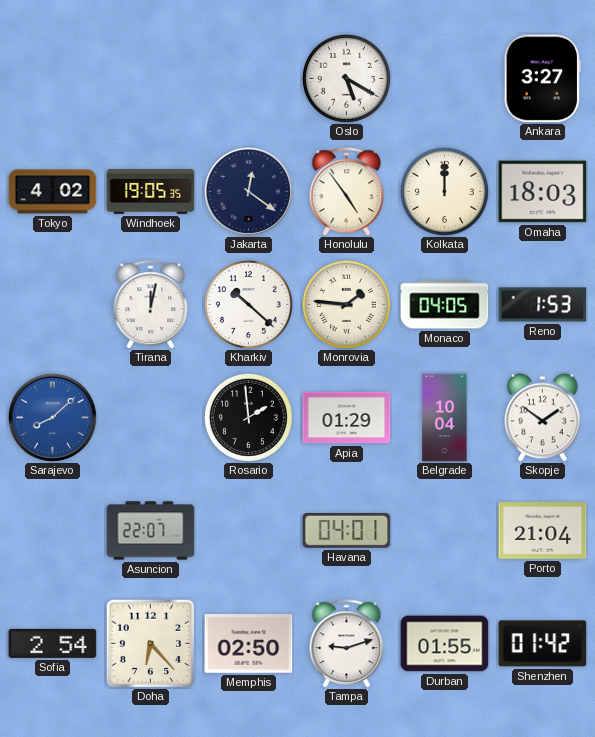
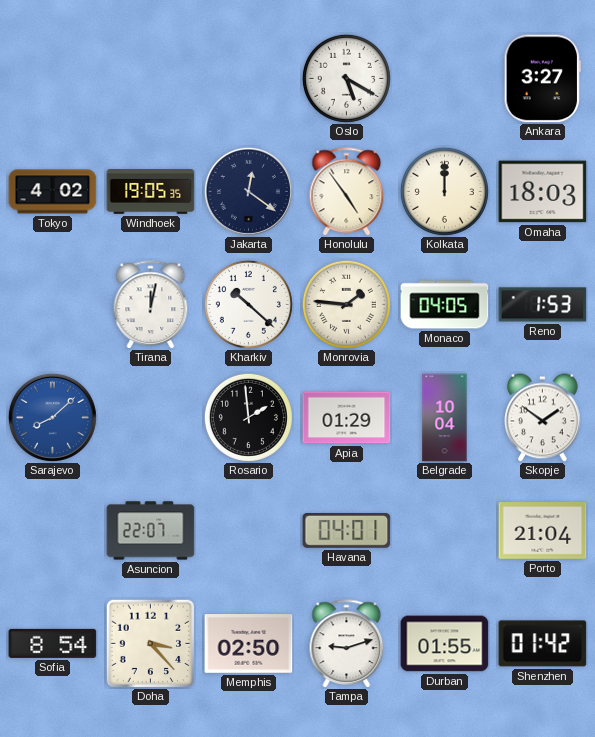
Sofia: 2:54 -> 8:54
Doha: 6:23 -> 3:23
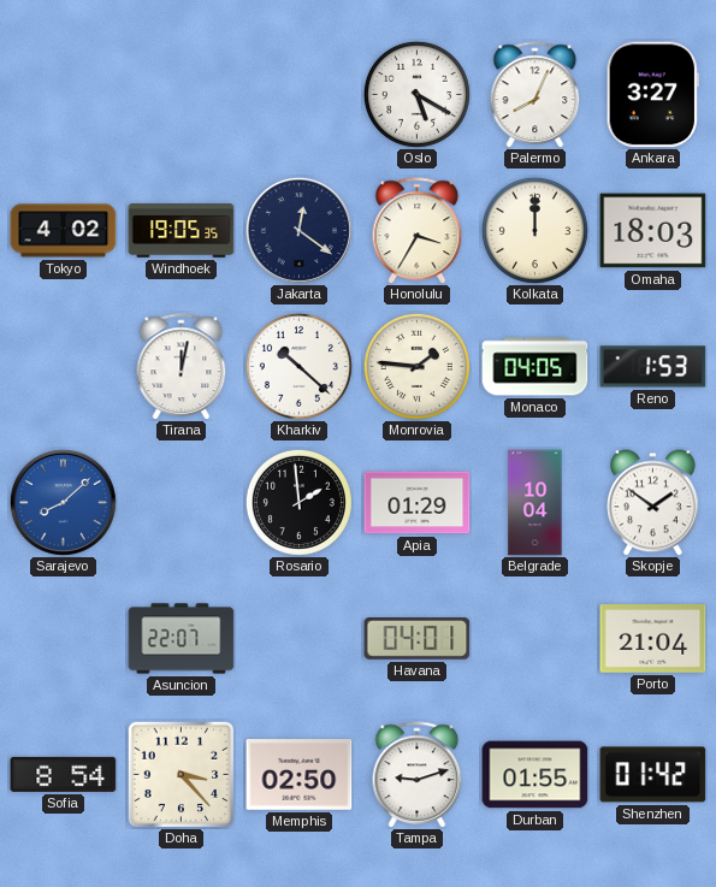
Palermo: none -> 8:04
Honolulu: 4:54 -> 3:35
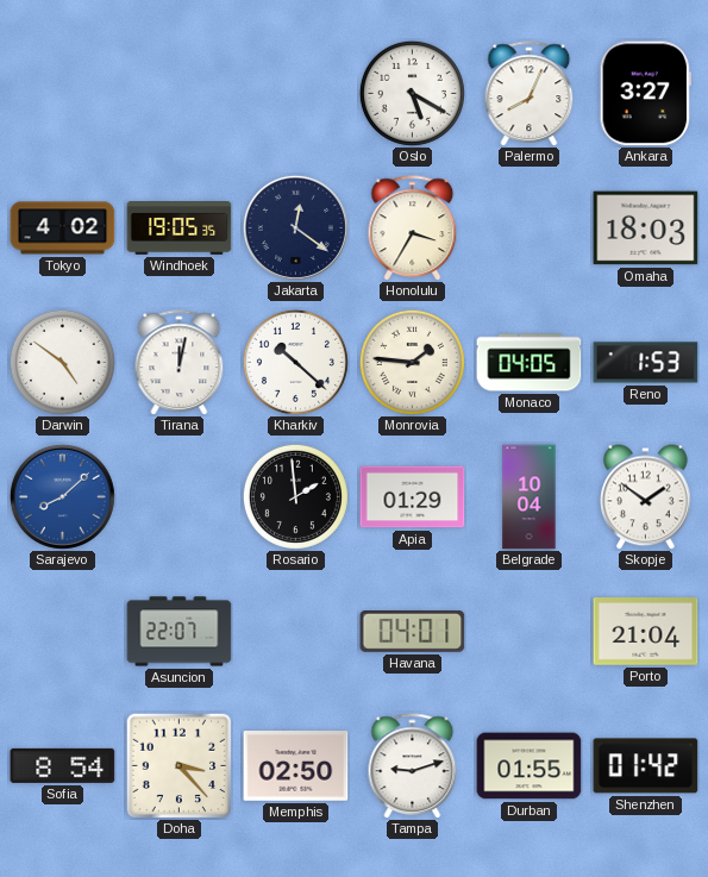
Kolkata: 12:00 -> none
Darwin: none -> 4:51
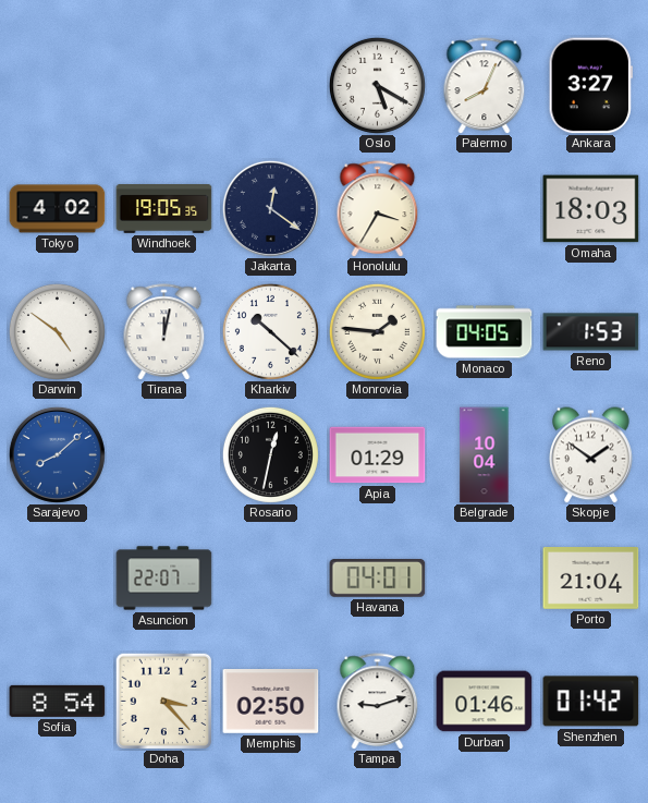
Rosario: 1:59 -> 12:32
Durban: 01:55 -> 01:46
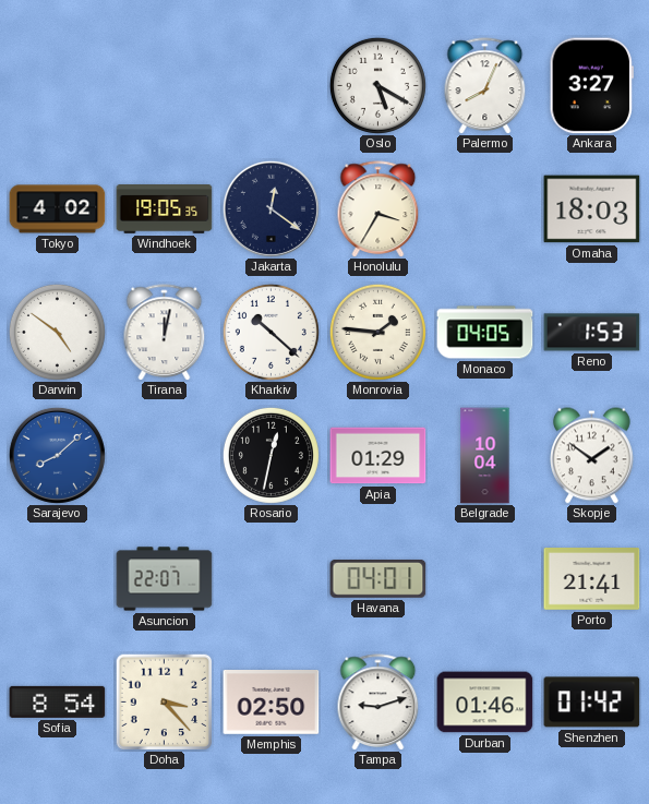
Porto: 21:04 -> 21:41
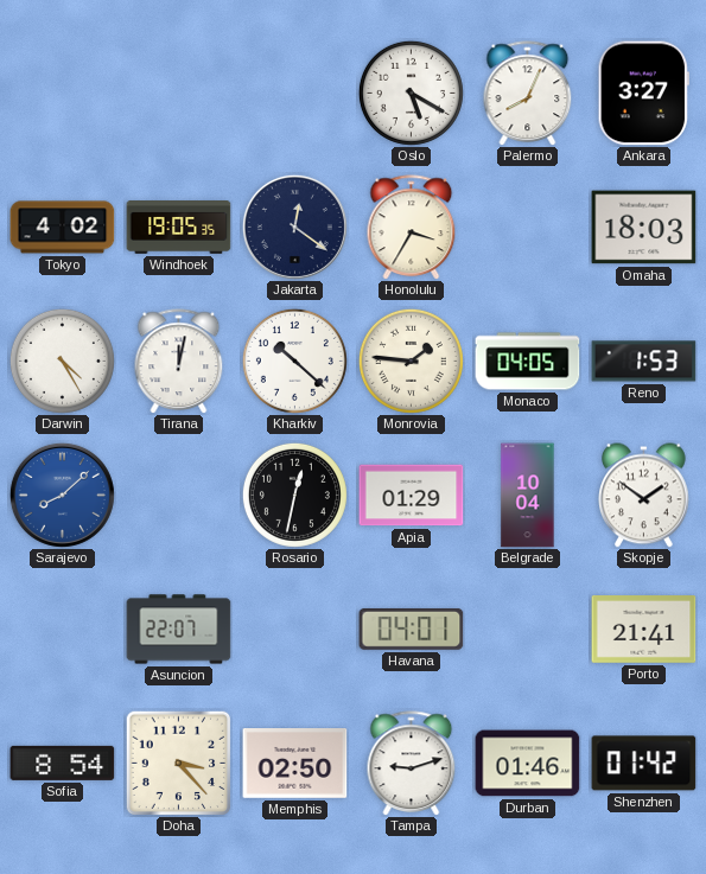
Darwin: 4:51 -> 4:25
